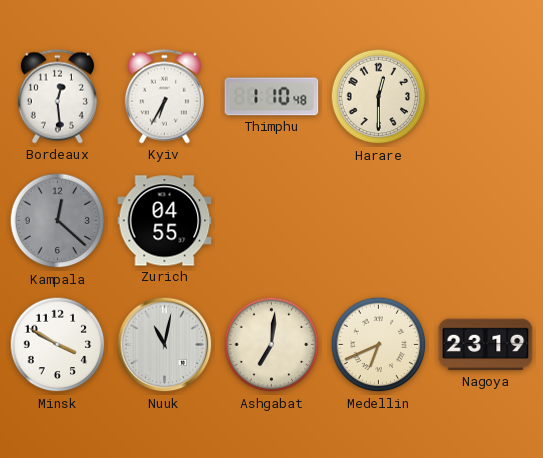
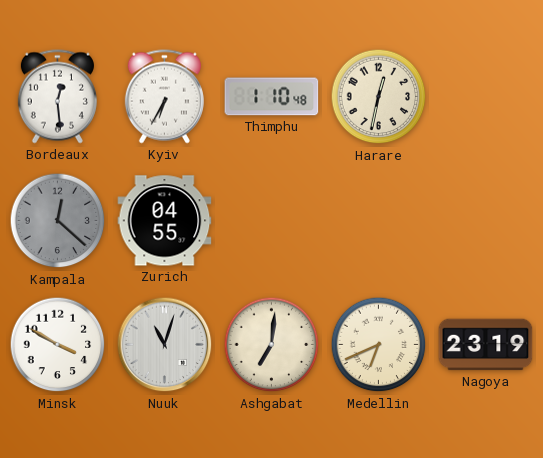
Harare: 12:30 -> 12:32
Nuuk: 11:02 -> 11:03
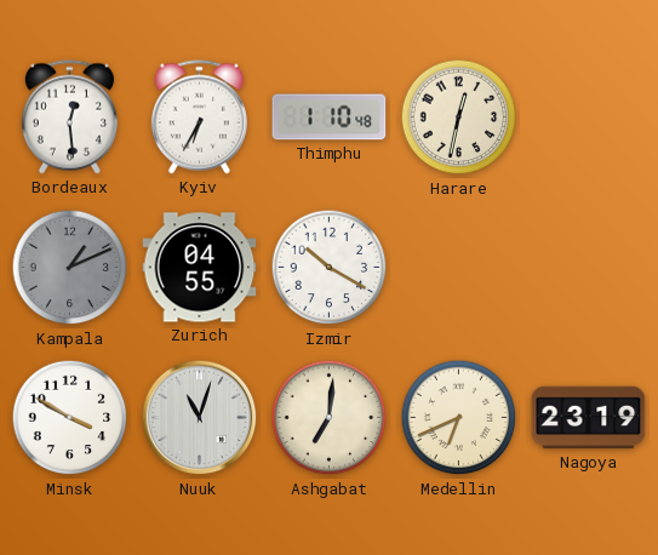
Kampala: 12:22 -> 1:11
Izmir: none -> 10:20
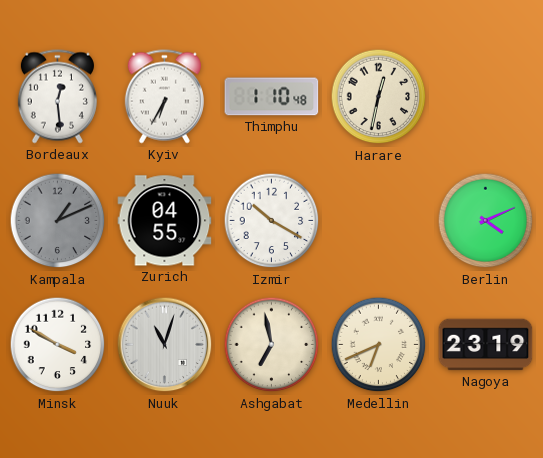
Berlin: none -> 4:11
Ashgabat: 7:01 -> 6:58
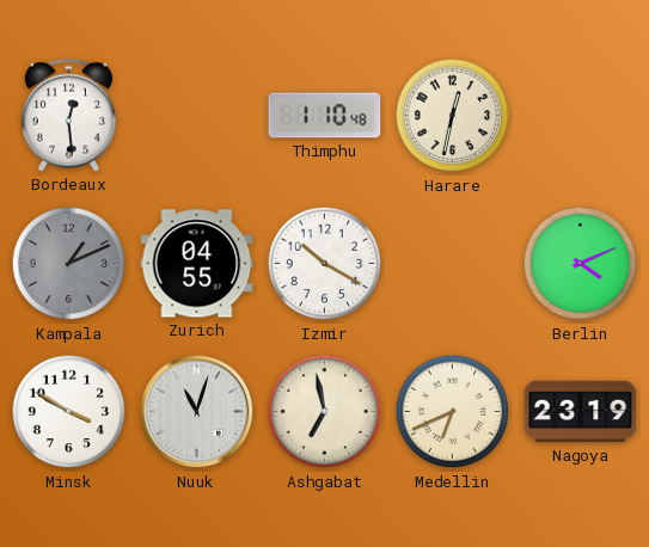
Kyiv: 6:35 -> none
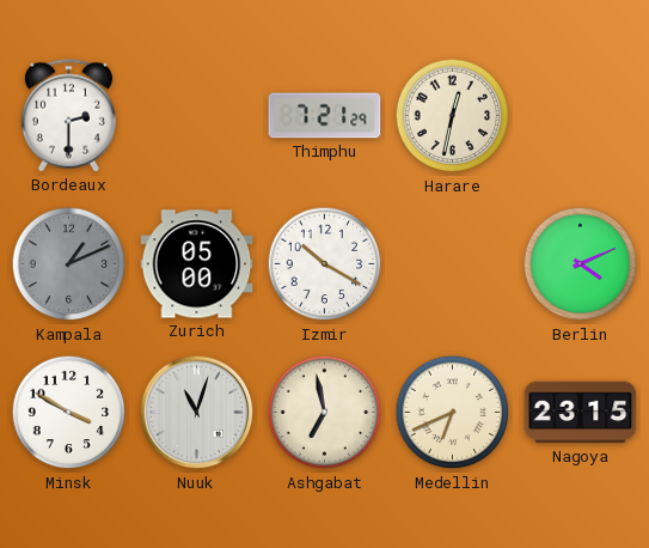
Bordeaux: 12:29 -> 2:30
Thimphu: 1:10 -> 7:21
Zurich: 04:55 -> 05:00
Nagoya: 23:19 -> 23:15
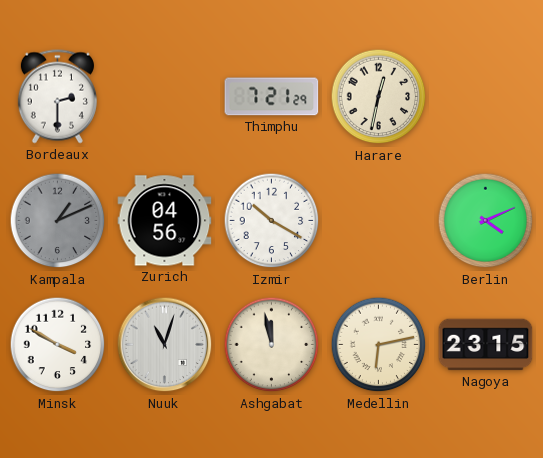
Zurich: 05:00 -> 04:56
Ashgabat: 6:58 -> 11:58
Medellin: 6:41 -> 6:13
